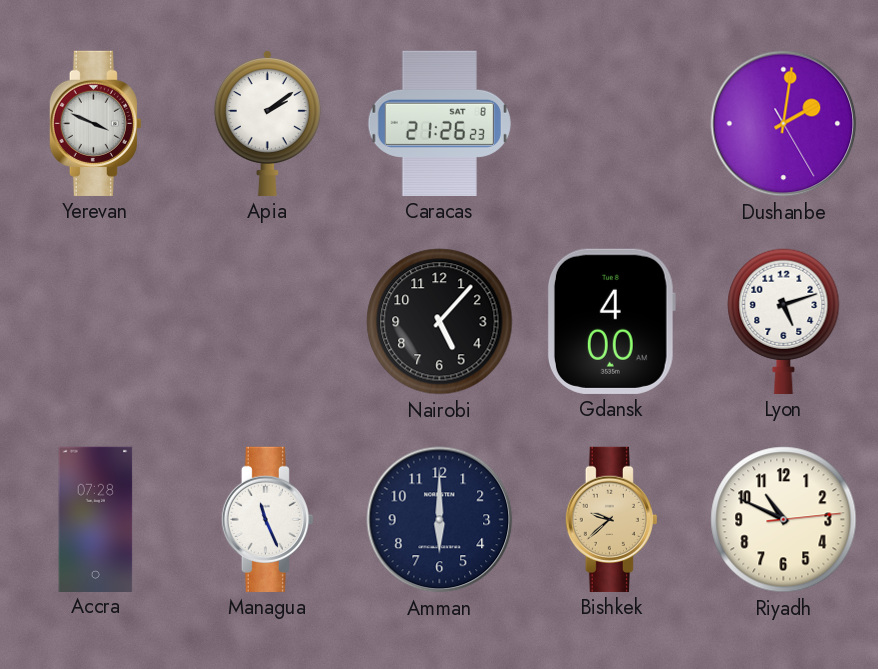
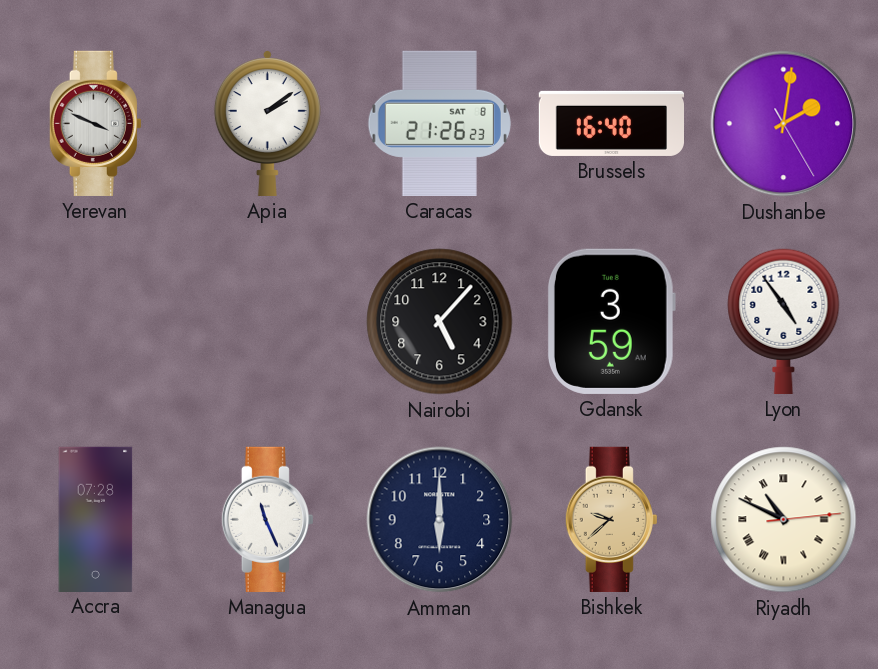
Brussels: none -> 16:40
Gdansk: 4:00 -> 3:59
Lyon: 5:12 -> 4:54
Riyadh numerals: Arabic -> Roman
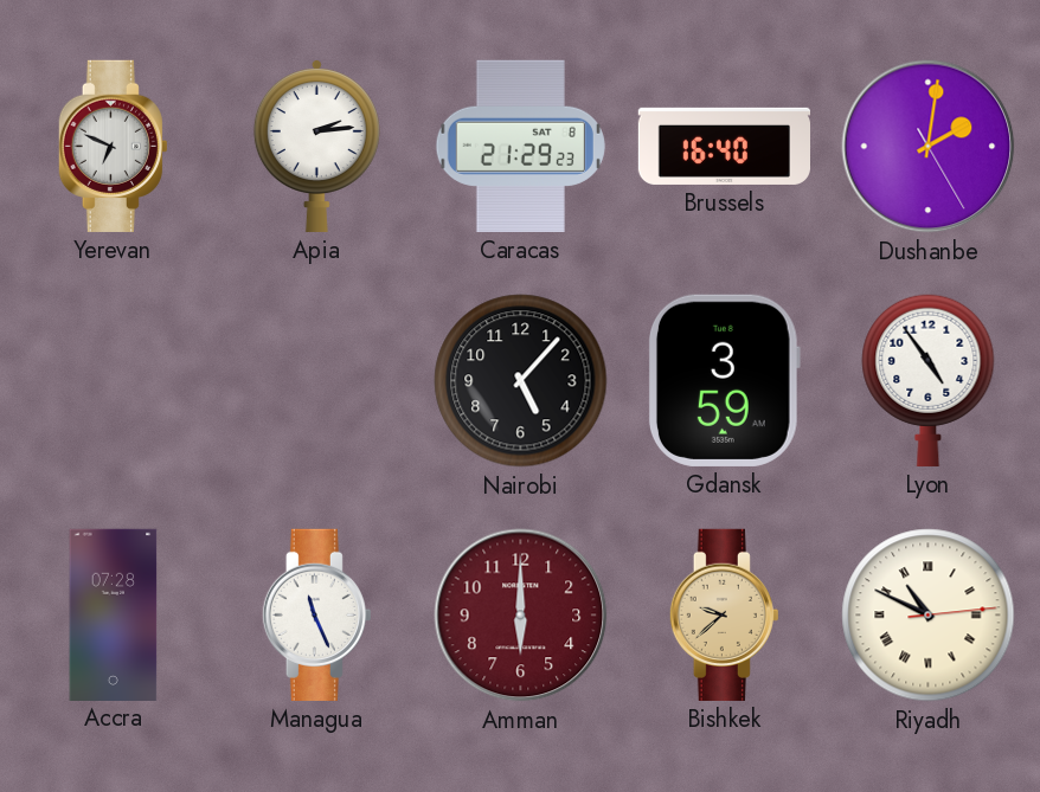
Yerevan: 3:49 -> 6:49
Apia: 2:09 -> 2:14
Caracas: 21:26 -> 21:29
Amman dial: navy -> burgundy
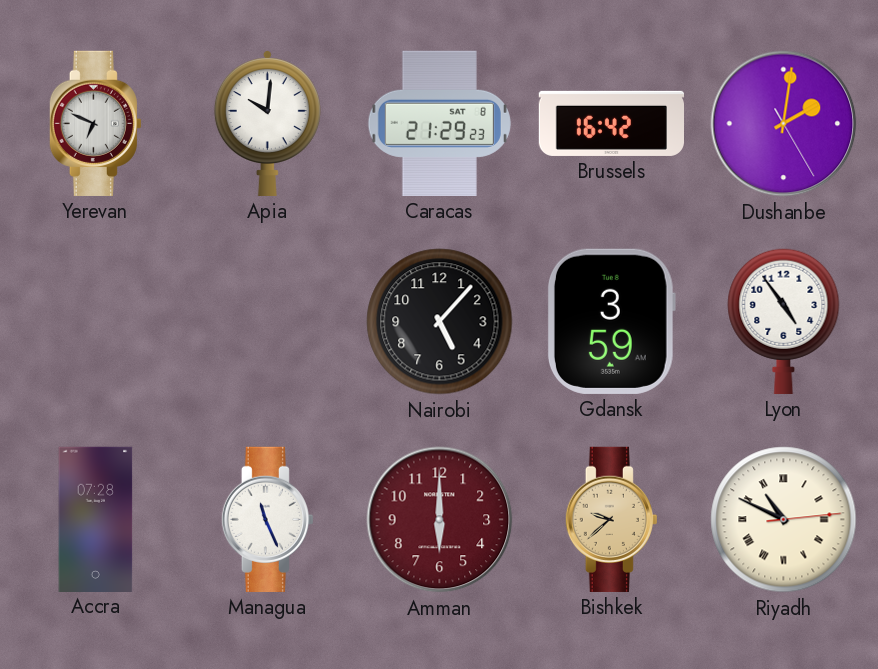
Apia: 2:14 -> 10:01
Brussels: 16:40 -> 16:42
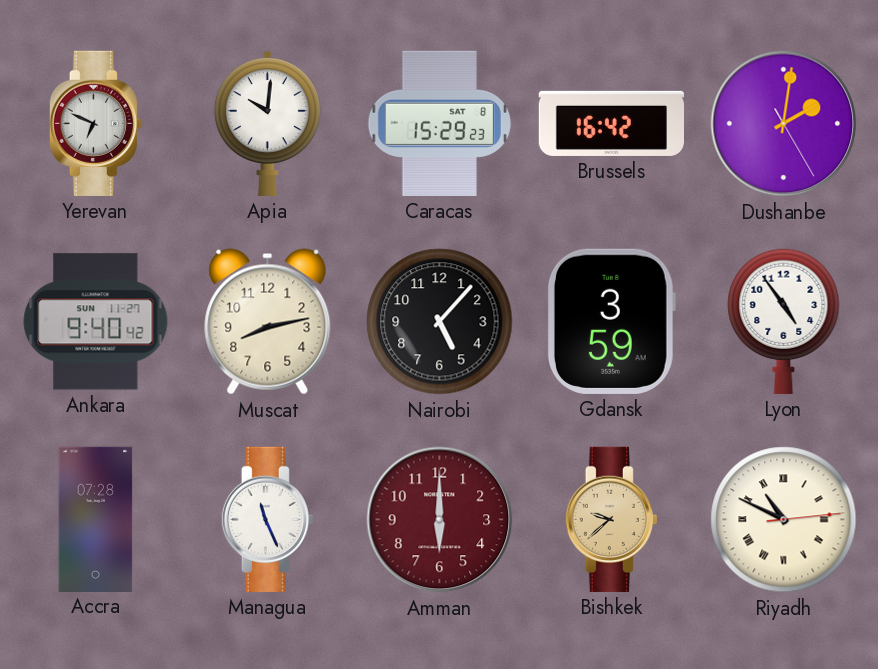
Caracas: 21:29 -> 15:29
Ankara: none -> 9:40
Muscat: none -> 8:13
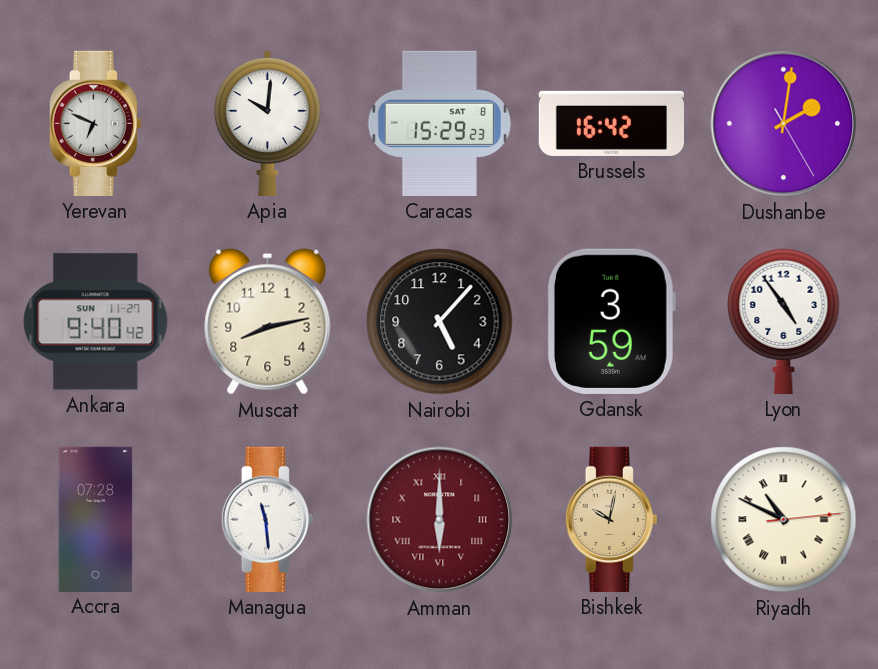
Managua: 11:26 -> 11:29
Amman numerals: Arabic -> Roman
Bishkek: 9:38 -> 10:02
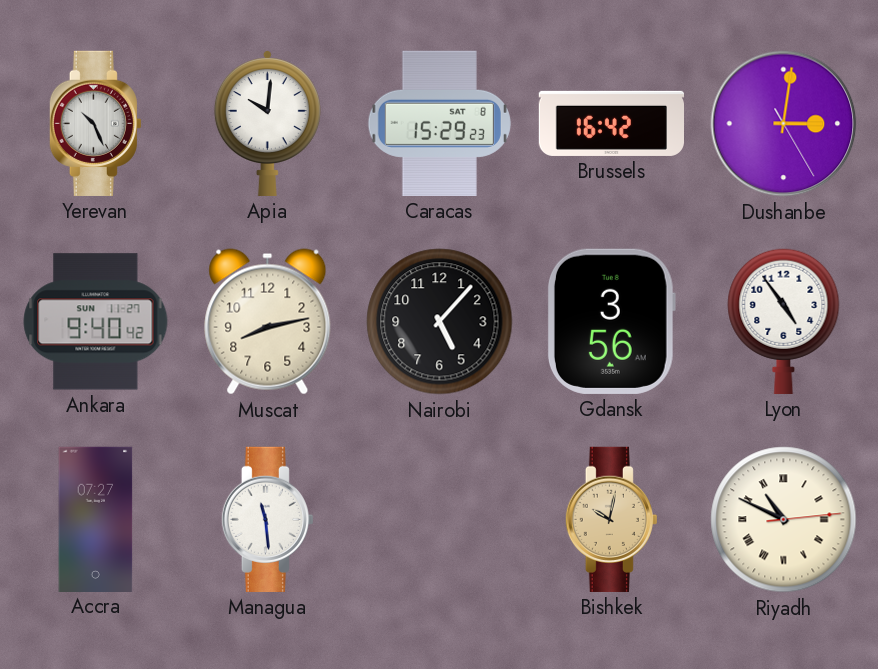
Yerevan: 6:49 -> 10:26
Dushanbe: 2:01 -> 3:01
Gdansk: 3:59 -> 3:56
Accra: 07:28 -> 07:27
Amman: 6:00 -> none
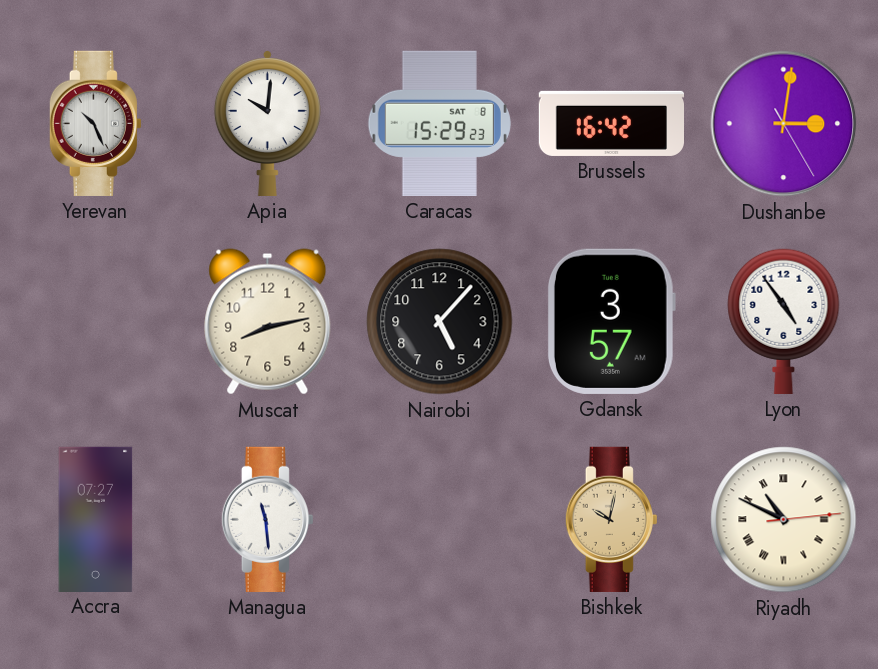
Ankara: 9:40 -> none
Gdansk: 3:56 -> 3:57
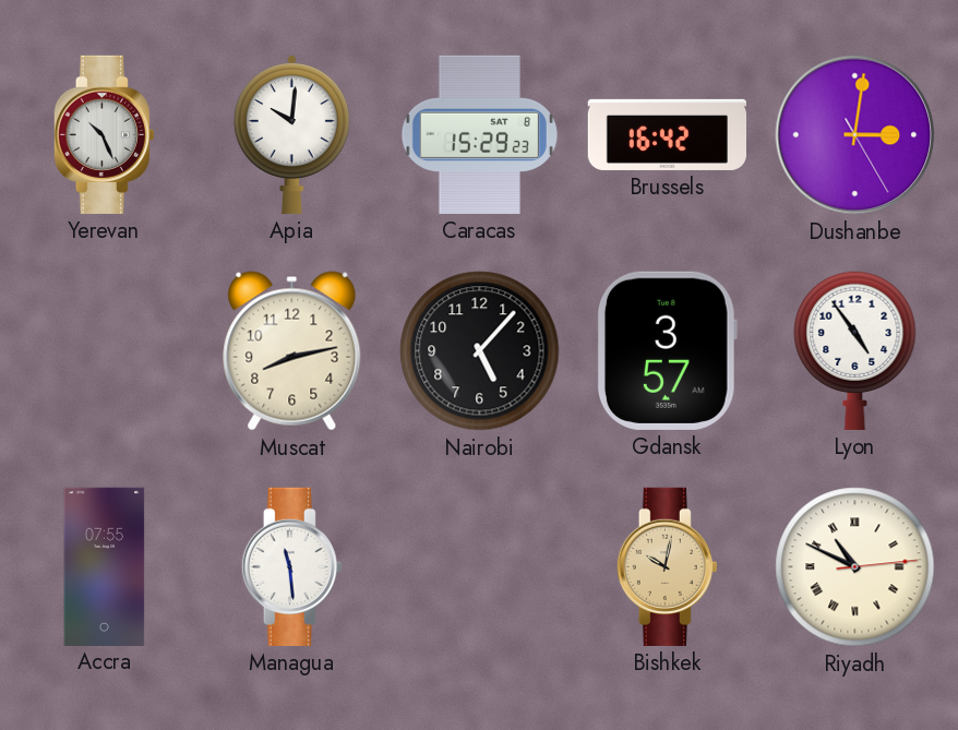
Accra: 07:27 -> 07:55
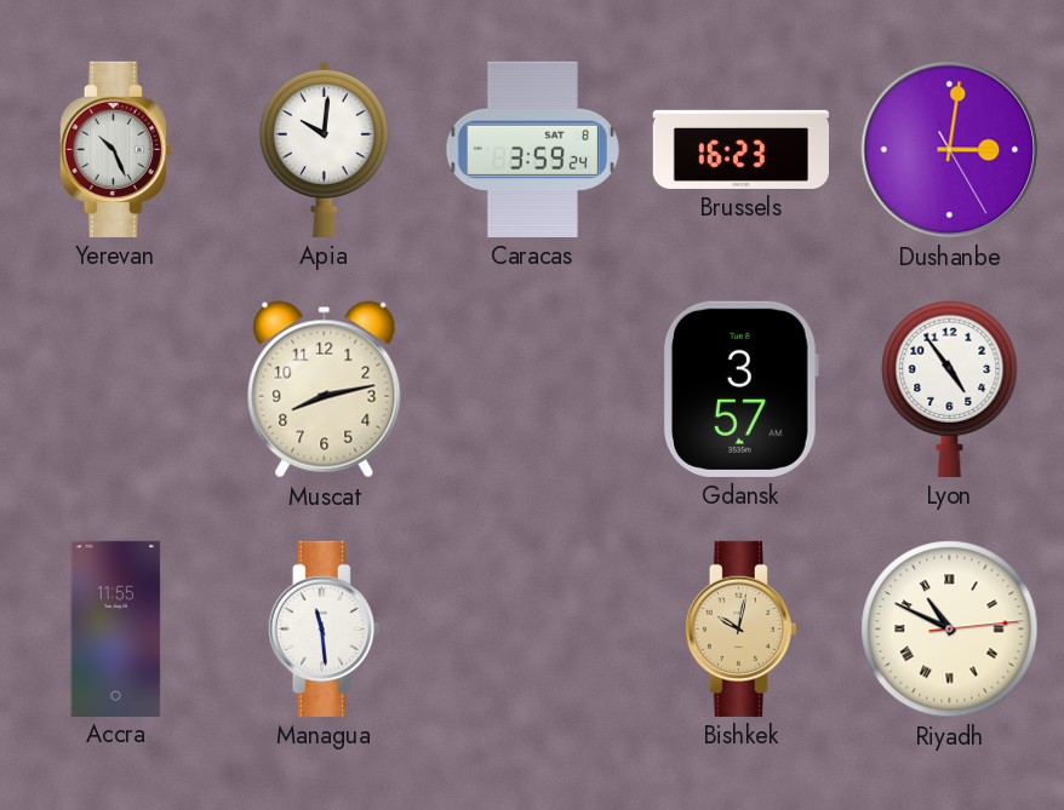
Caracas: 15:29 -> 3:59
Brussels: 16:42 -> 16:23
Nairobi: 5:07 -> none
Accra: 07:55 -> 11:55
